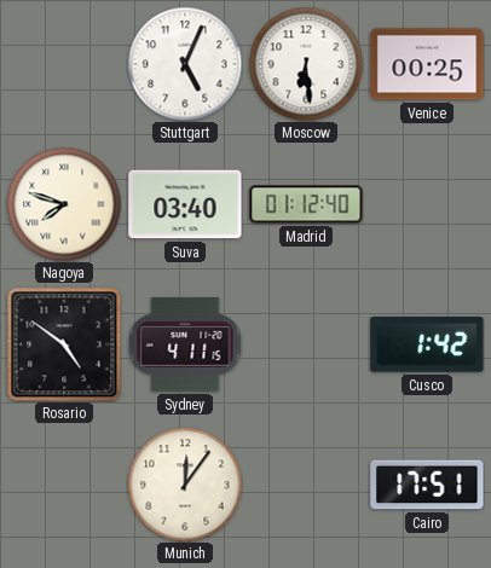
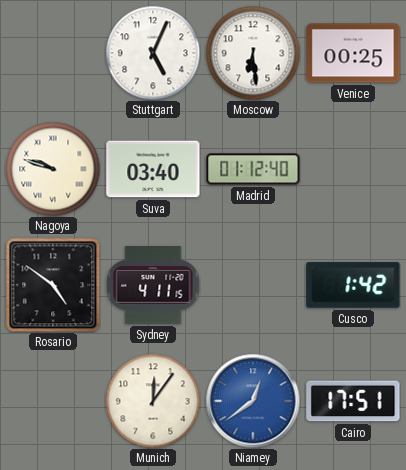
Nagoya: 7:48 -> 9:48
Niamey: none -> 12:39
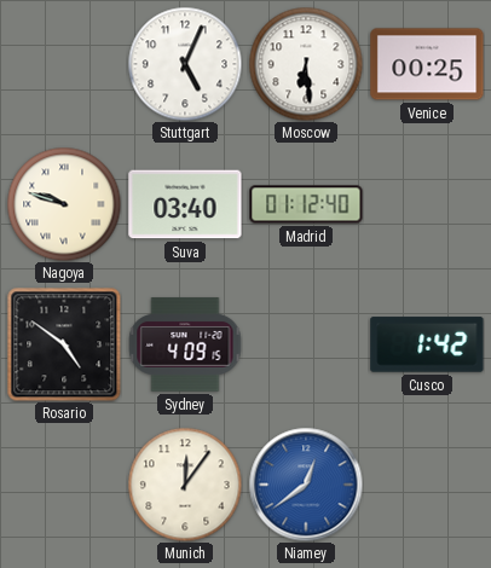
Sydney: 4:11 -> 4:09
Cairo: 17:51 -> none
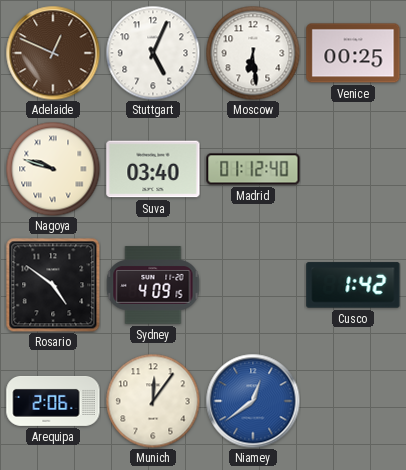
Adelaide: none -> 12:49
Arequipa: none -> 2:06
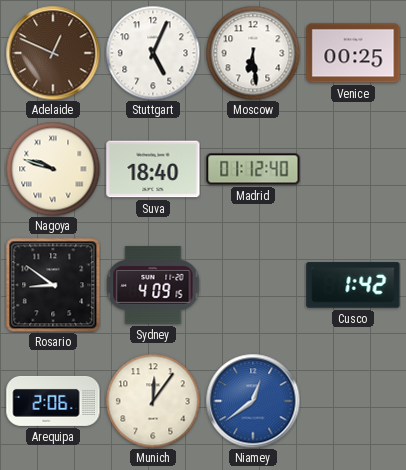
Suva: 03:40 -> 18:40
Rosario: 4:51 -> 8:51
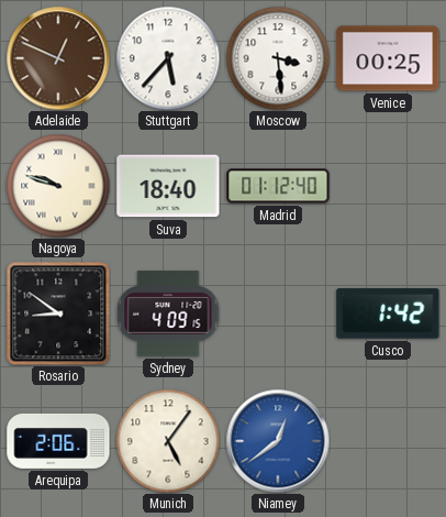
Stuttgart: 5:04 -> 5:37
Moscow: 6:29 -> 3:29
Munich: 12:06 -> 5:06
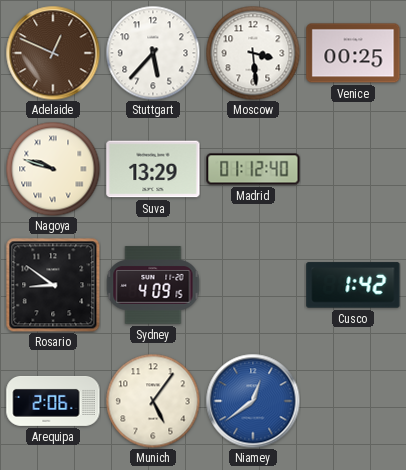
Suva: 18:40 -> 13:29
